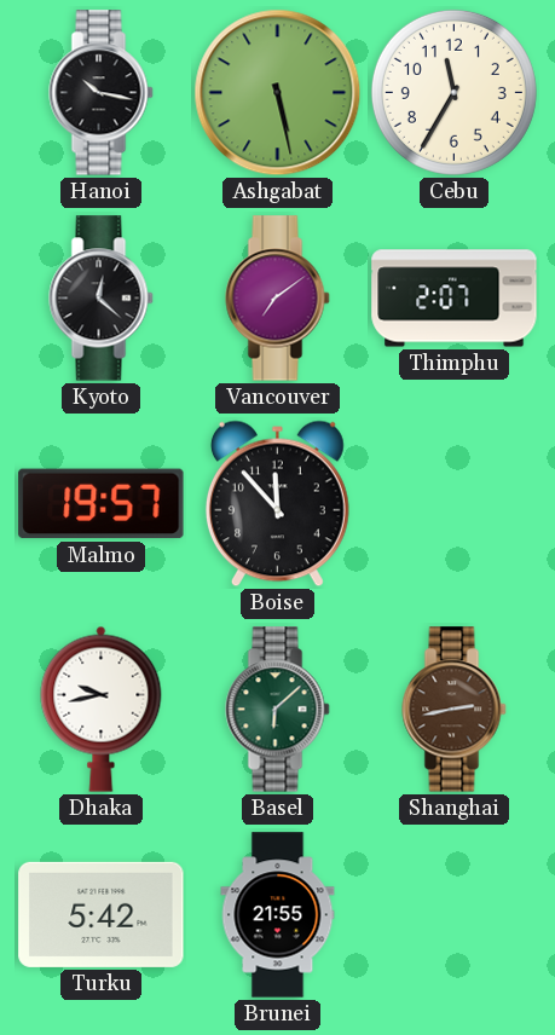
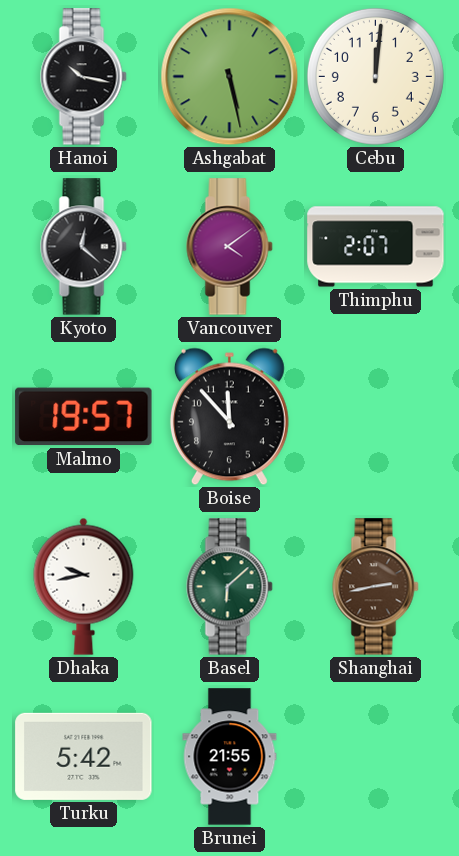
Cebu: 11:35 -> 12:01
Vancouver: 7:09 -> 4:09
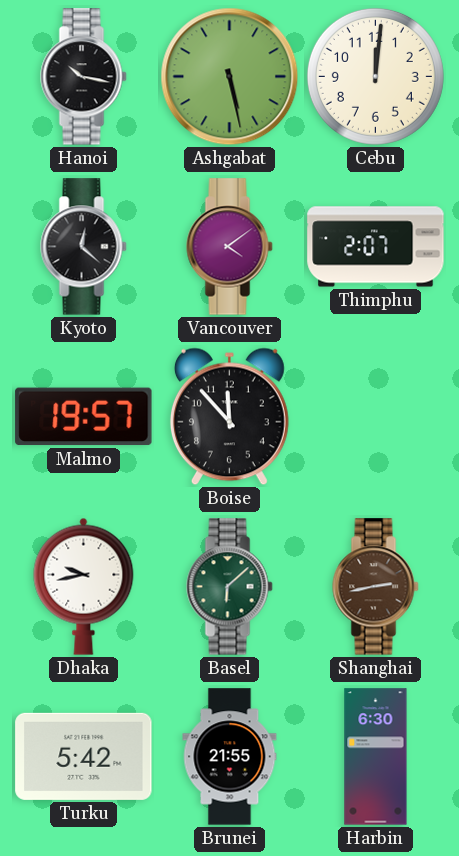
Harbin: none -> 6:30
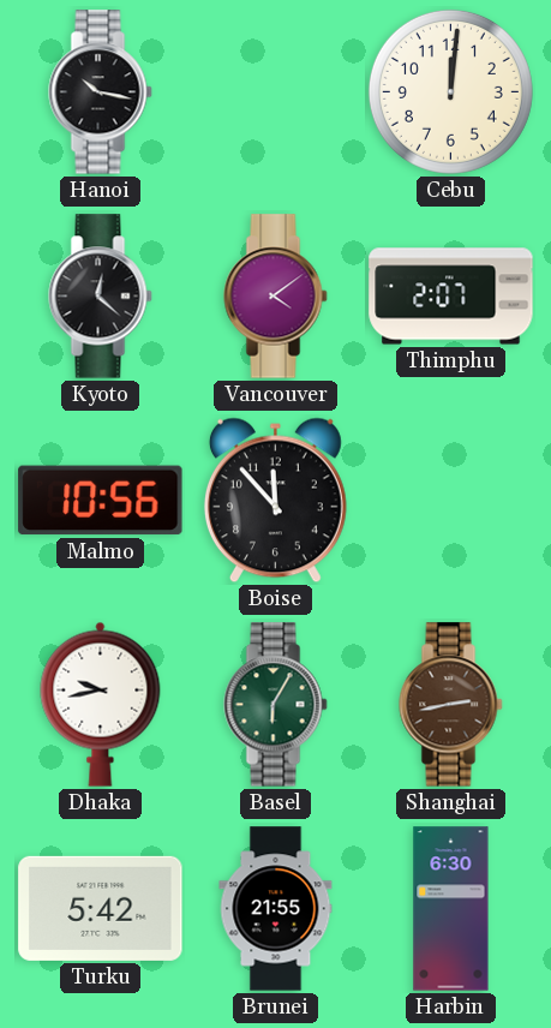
Ashgabat: 5:28 -> none
Malmo: 19:57 -> 10:56
Basel: 6:08 -> 6:05
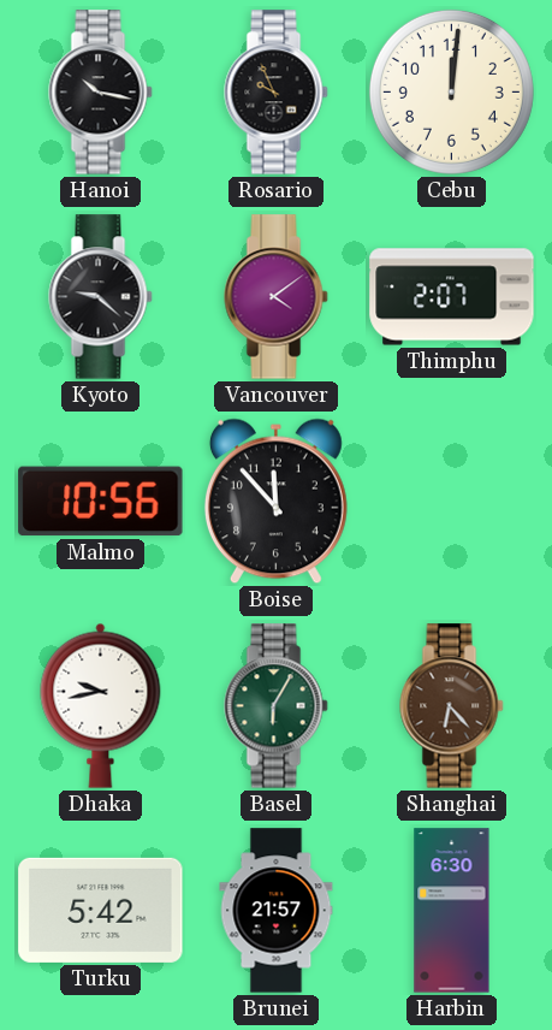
Rosario: none -> 9:56
Kyoto: 12:22 -> 9:22
Shanghai: 2:43 -> 6:23
Brunei: 21:55 -> 21:57
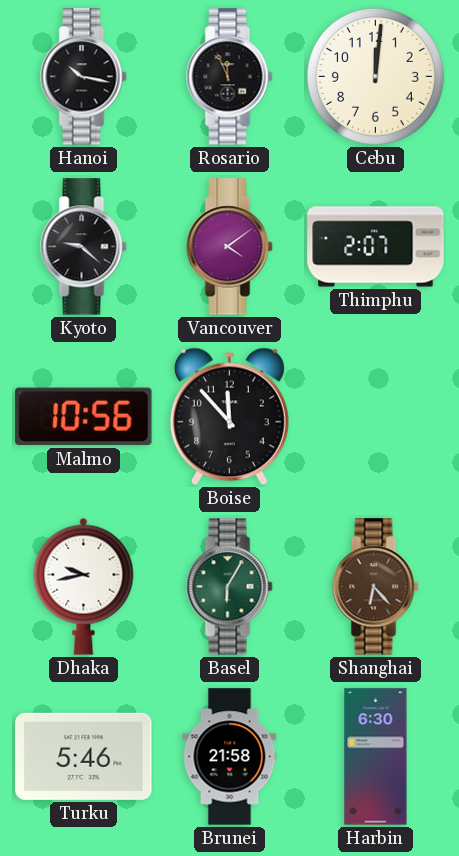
Rosario: 9:56 -> 11:56
Turku: 5:42 -> 5:46
Brunei: 21:57 -> 21:58
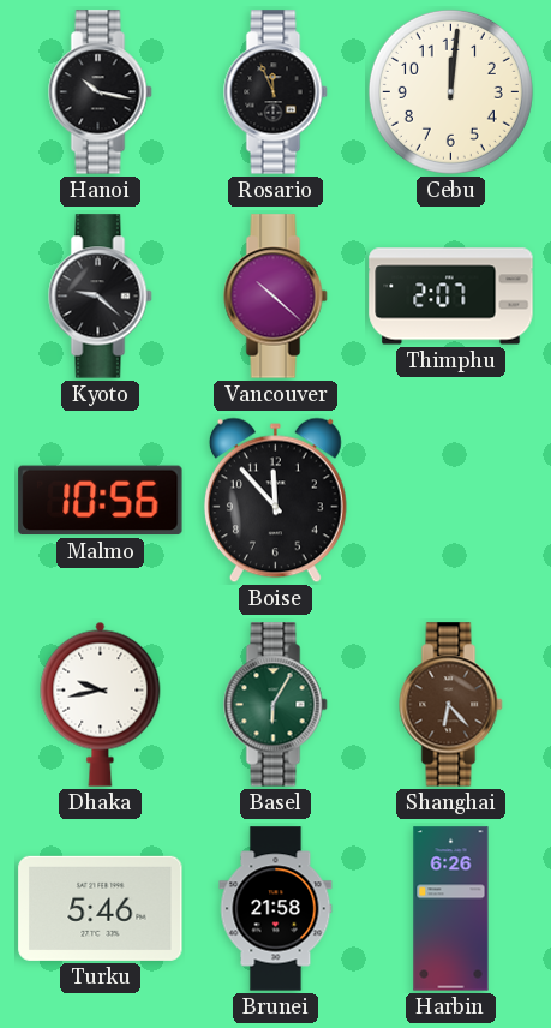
Vancouver: 4:09 -> 10:22
Harbin: 6:30 -> 6:26
